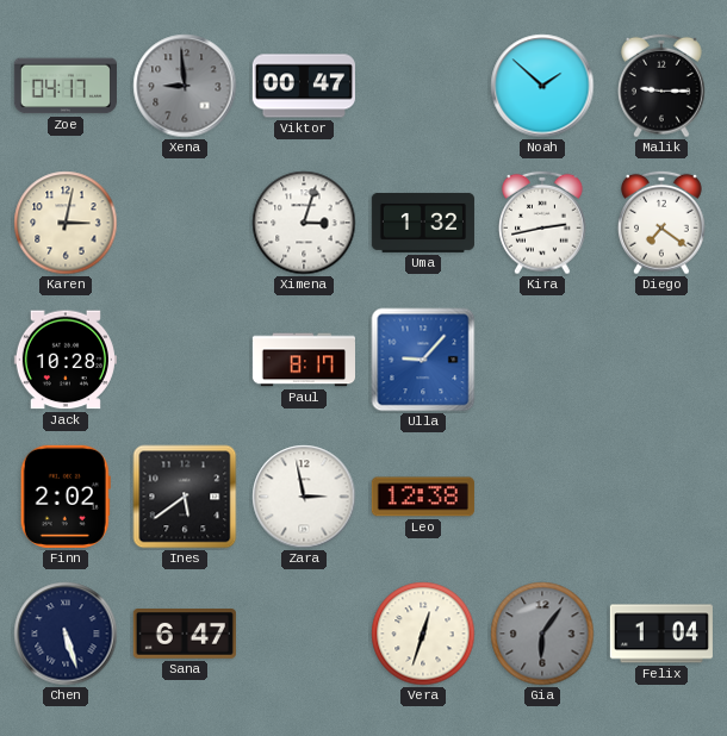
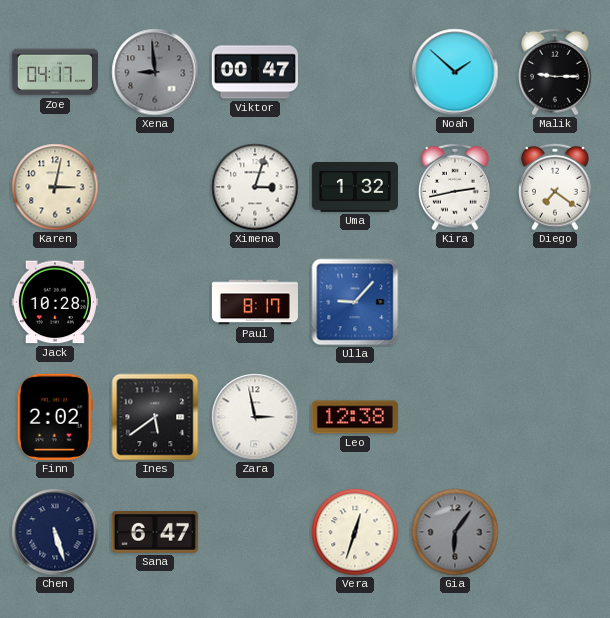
Felix: 1:04 -> none
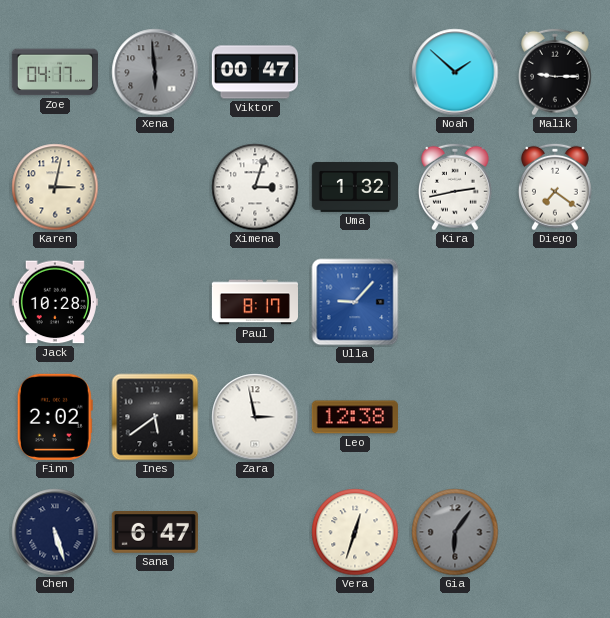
Xena: 8:59 -> 5:59
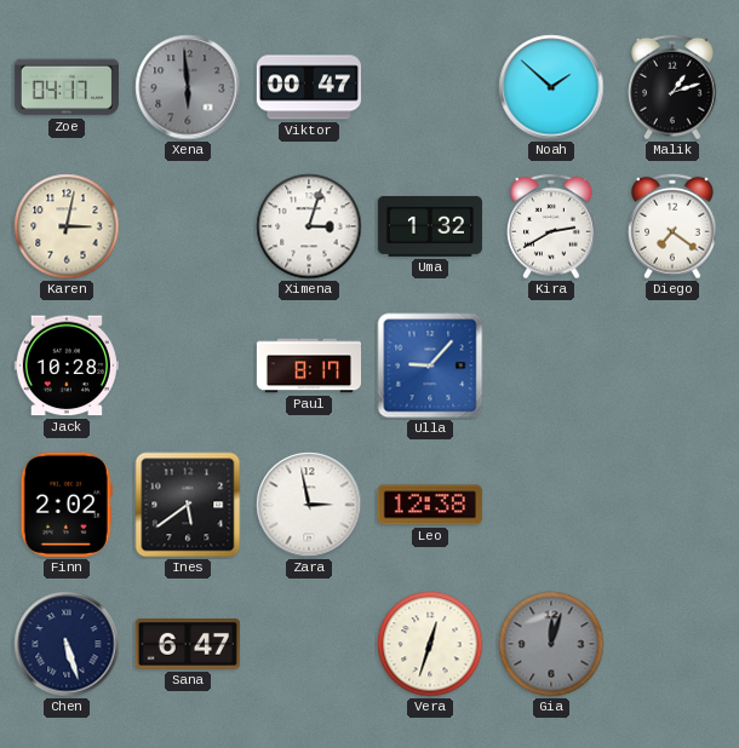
Malik: 9:15 -> 1:12
Kira: 2:43 -> 2:40
Gia: 6:06 -> 12:03
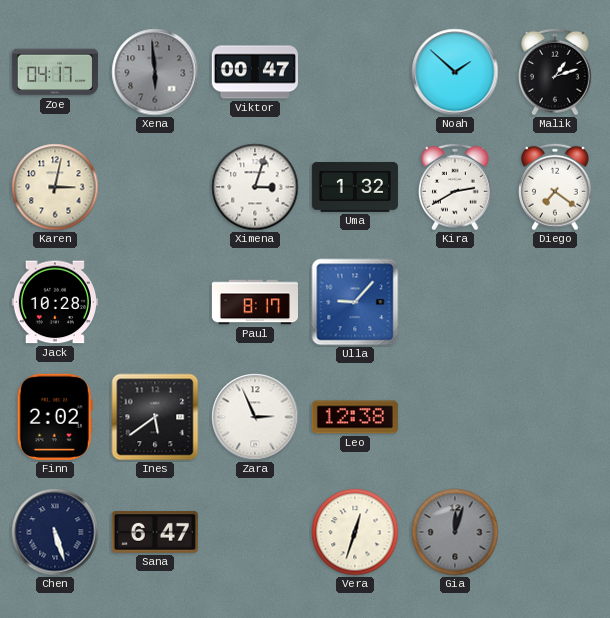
Zara: 2:58 -> 2:56
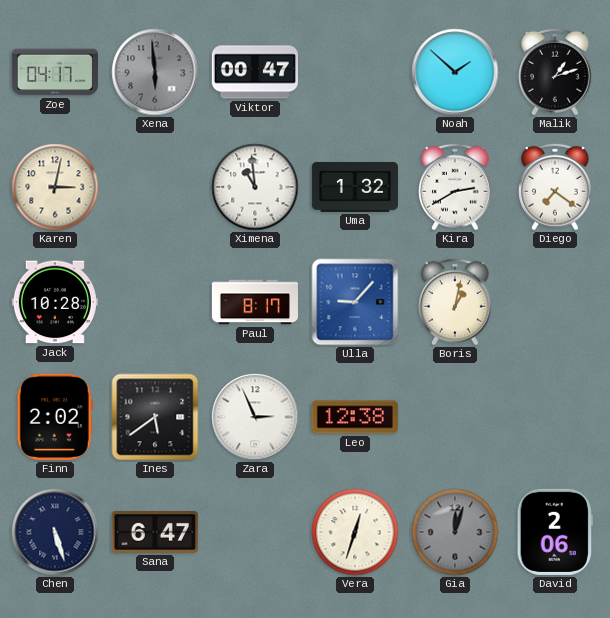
Ximena: 3:03 -> 10:59
Boris: none -> 1:02
David: none -> 2:06
